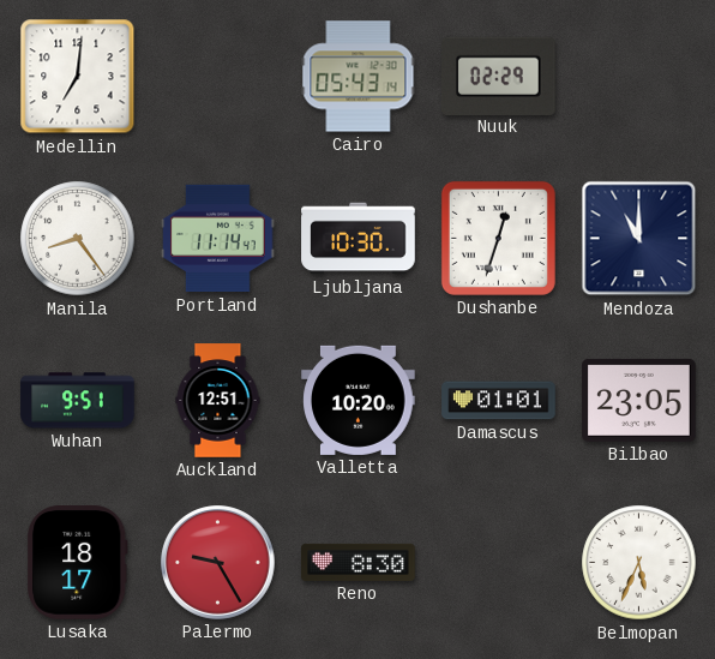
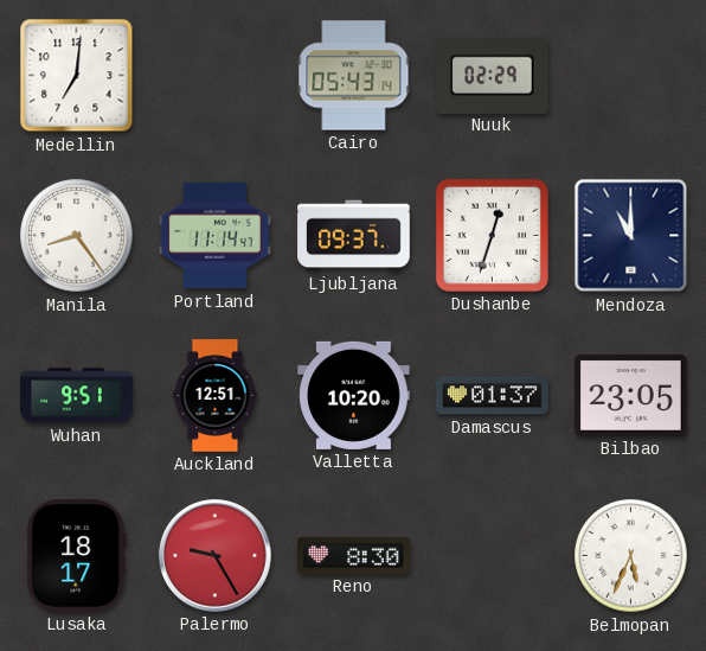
Ljubljana: 10:30 -> 09:37
Damascus: 01:01 -> 01:37
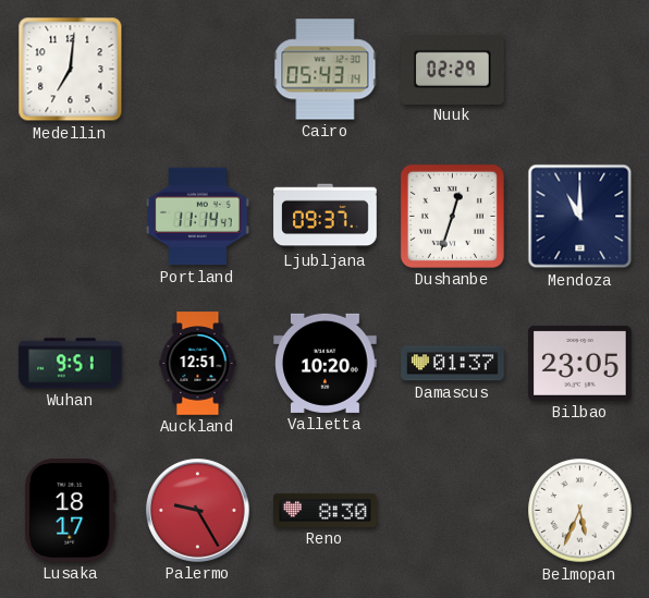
Manila: 8:24 -> none
